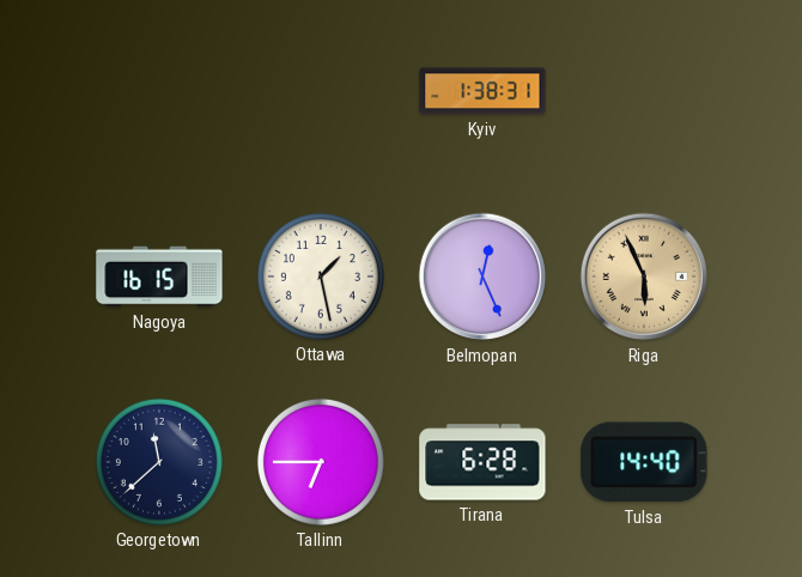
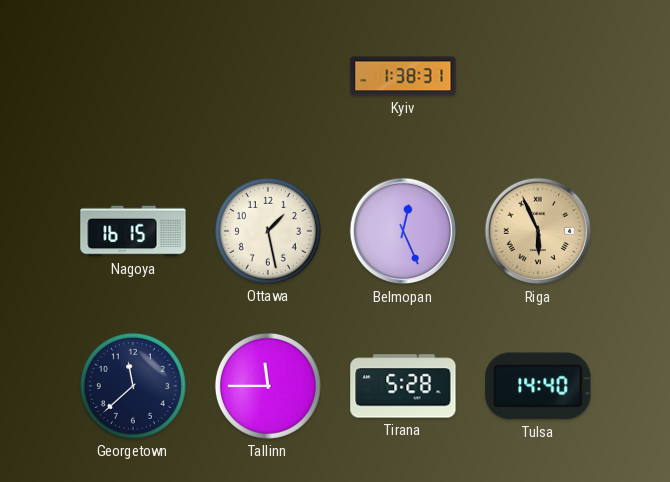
Tallinn: 6:45 -> 11:45
Tirana: 6:28 -> 5:28
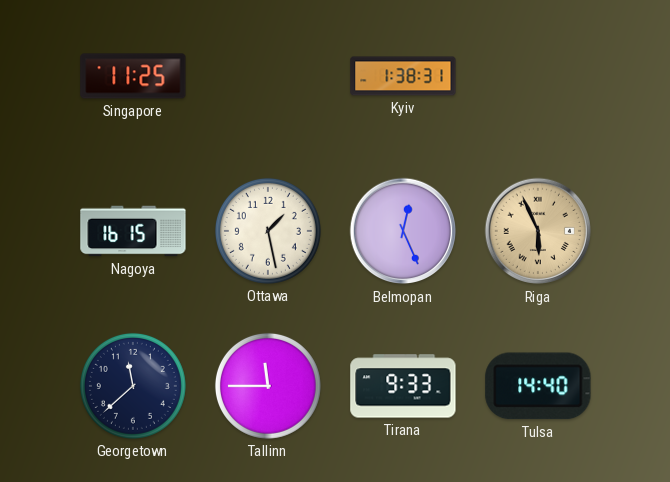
Singapore: none -> 11:25
Tirana: 5:28 -> 9:33
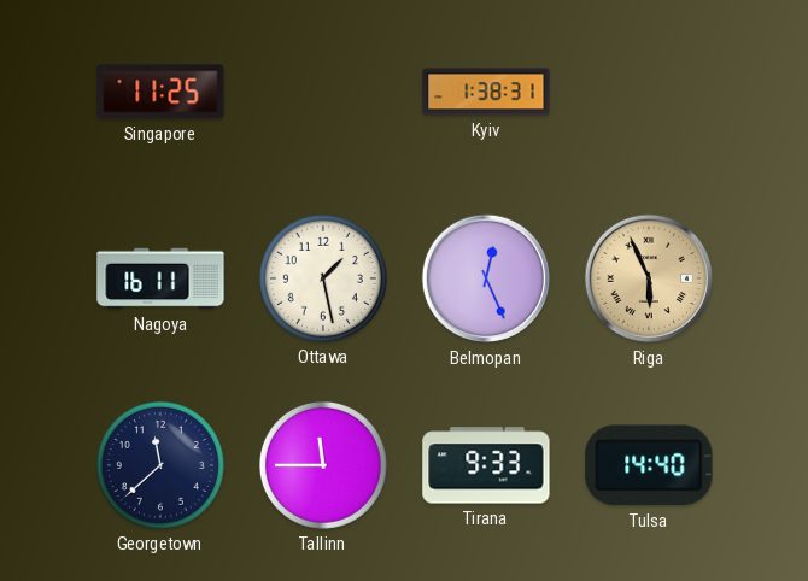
Nagoya: 16:15 -> 16:11
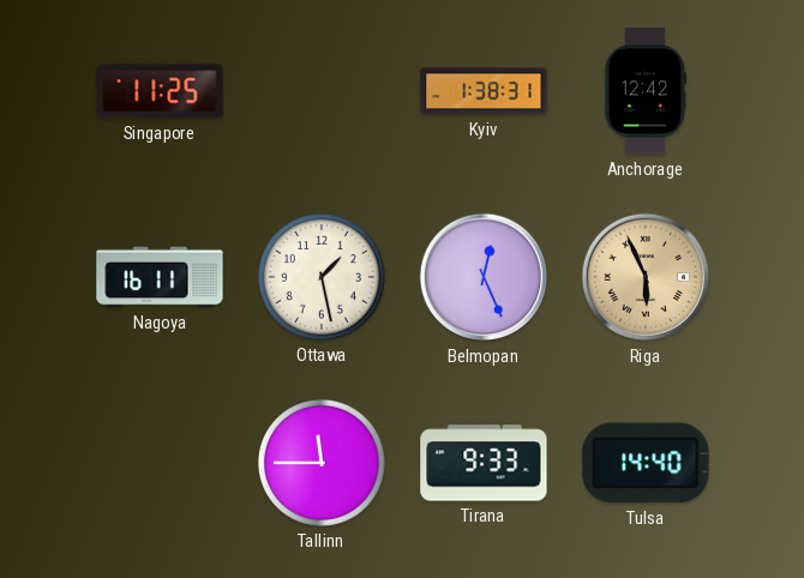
Anchorage: none -> 12:42
Georgetown: 11:38 -> none
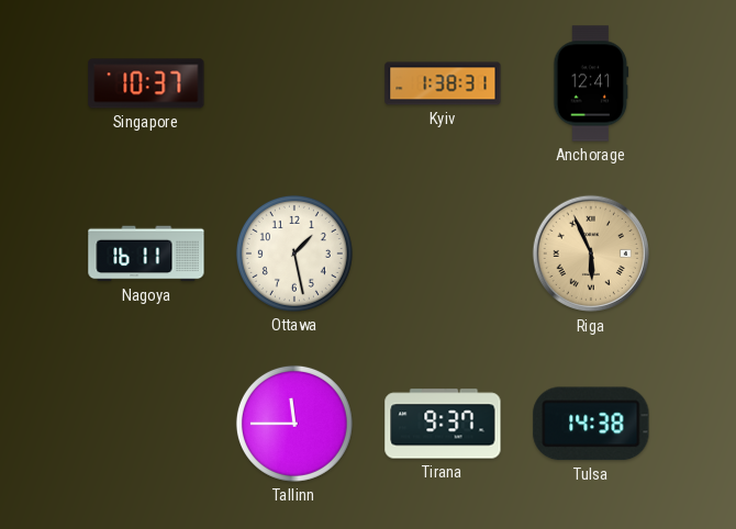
Singapore: 11:25 -> 10:37
Anchorage: 12:42 -> 12:41
Belmopan: 12:26 -> none
Tirana: 9:33 -> 9:37
Tulsa: 14:40 -> 14:38
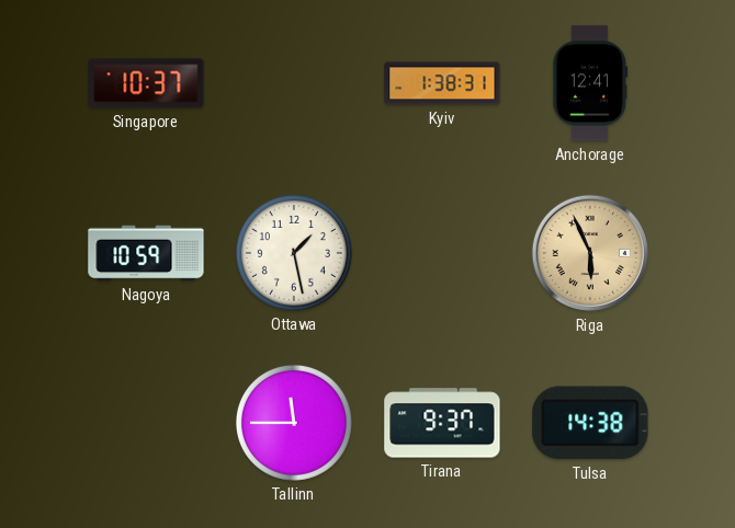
Nagoya: 16:11 -> 10:59
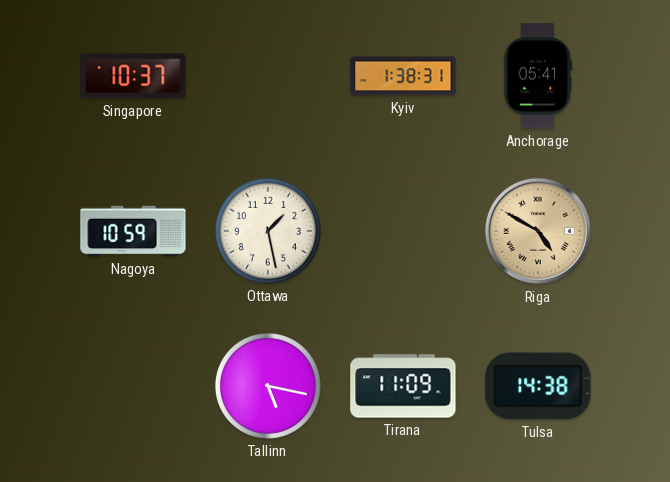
Anchorage: 12:41 -> 05:41
Riga: 5:56 -> 4:50
Tallinn: 11:45 -> 5:17
Tirana: 9:37 -> 11:09
